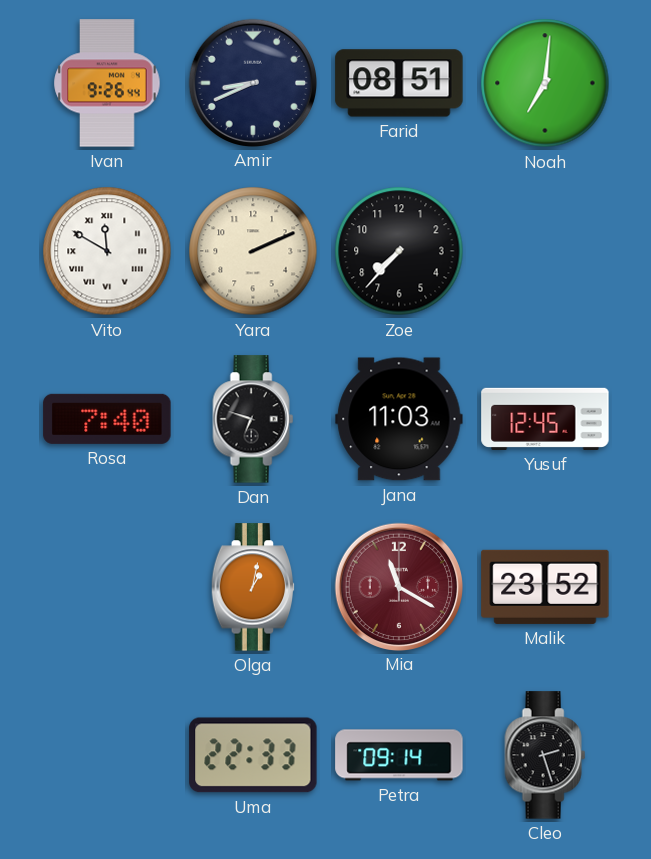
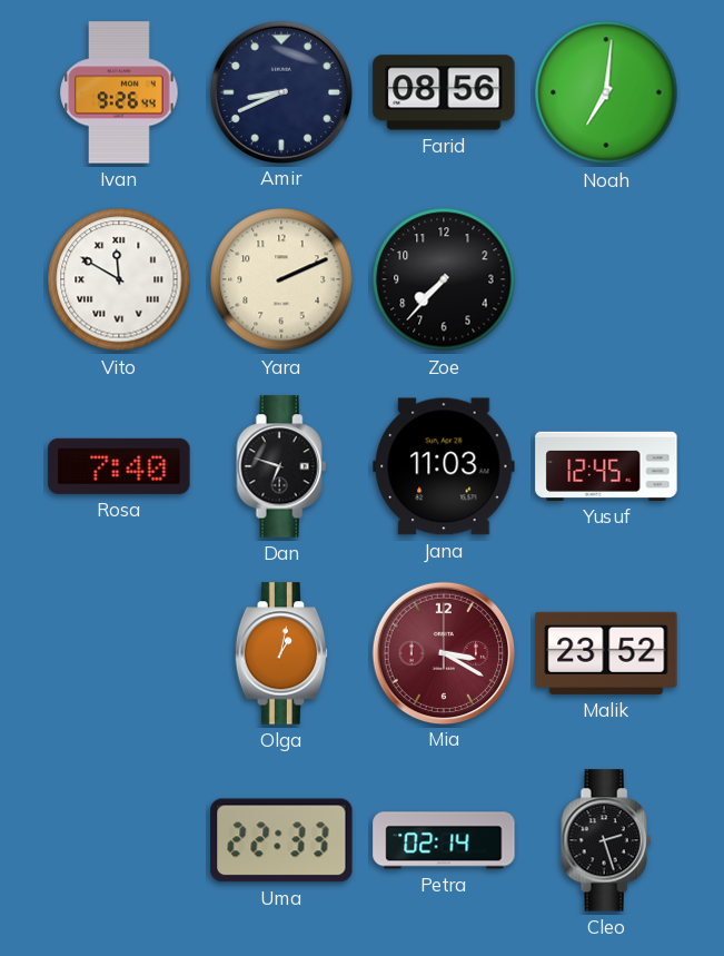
Farid: 08:51 -> 08:56
Mia: 11:20 -> 3:20
Petra: 09:14 -> 02:14
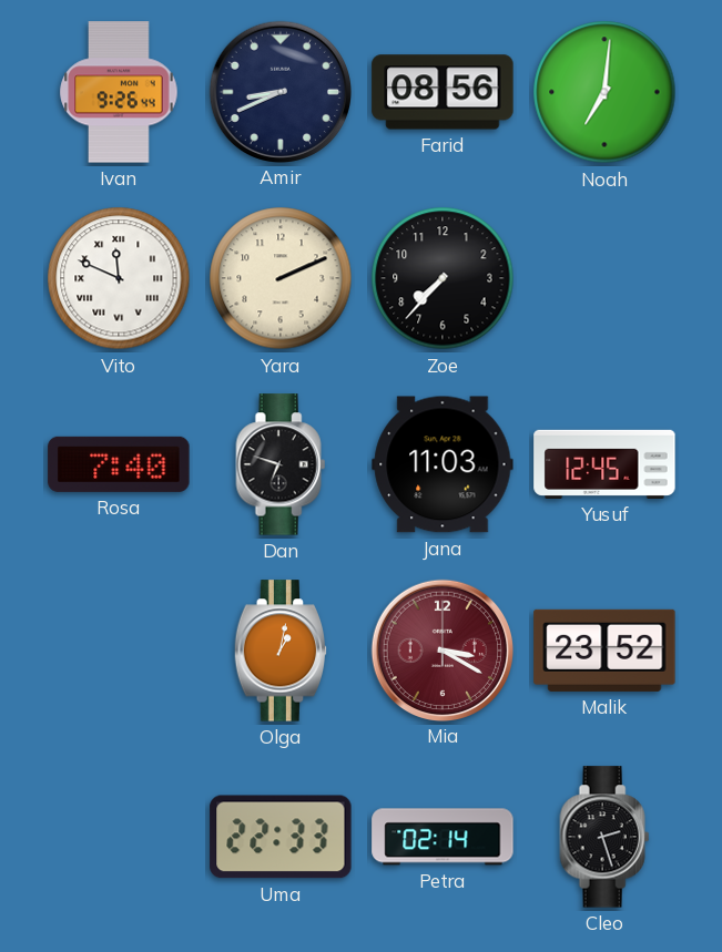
Vito: 11:50 -> 11:49
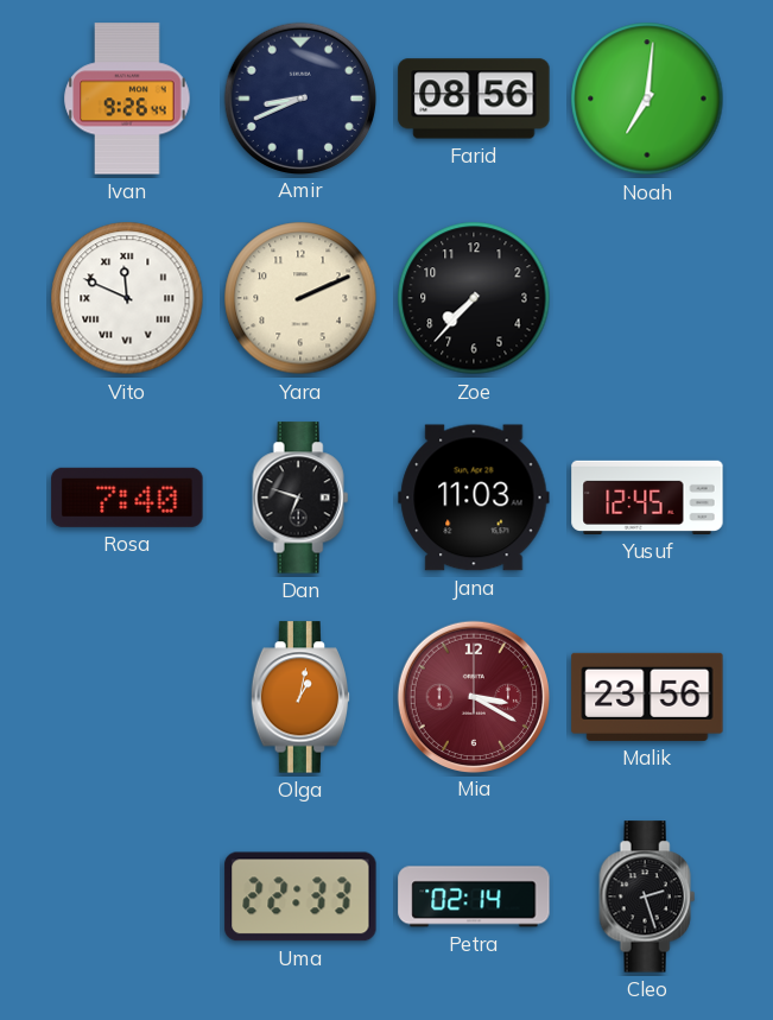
Malik: 23:52 -> 23:56
